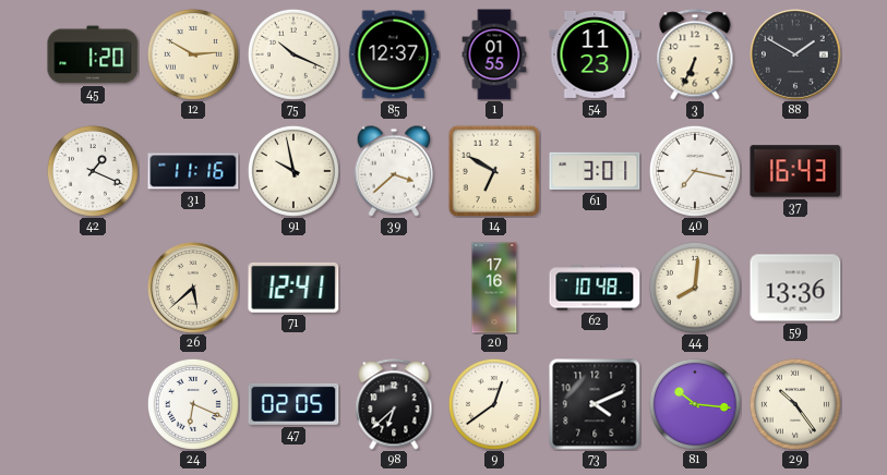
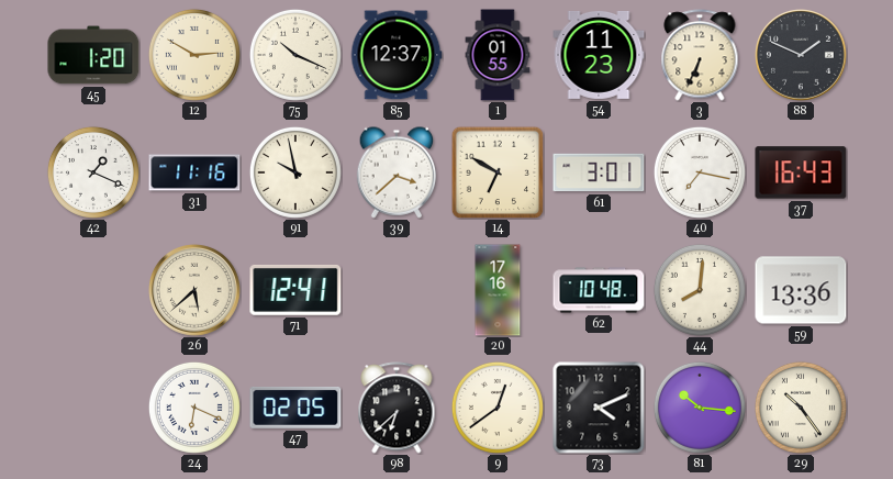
88: 1:50 -> 1:49
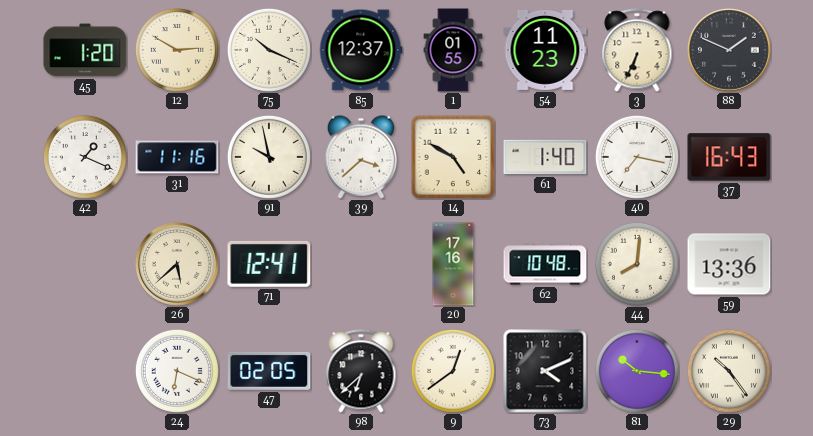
14: 6:50 -> 4:50
61: 3:01 -> 1:40
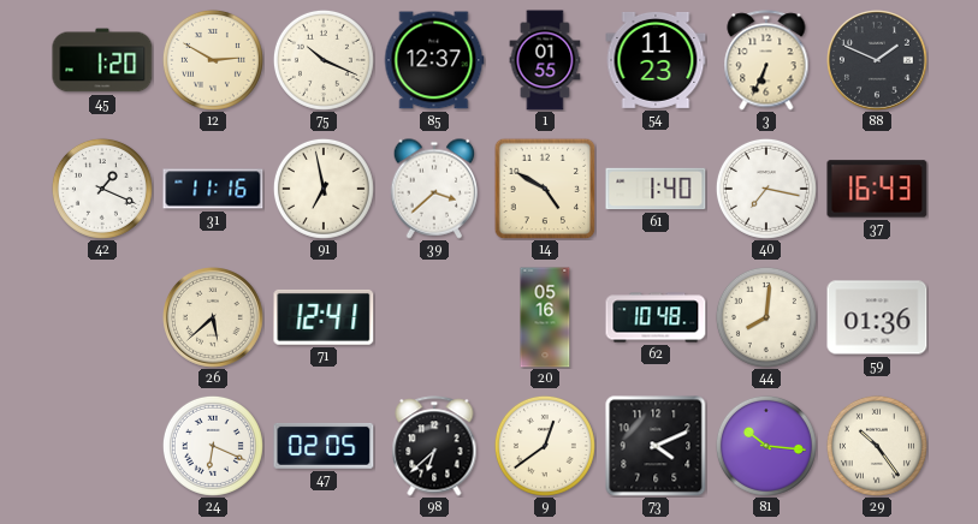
91: 9:58 -> 6:58
20: 17:16 -> 05:16
59: 13:36 -> 01:36
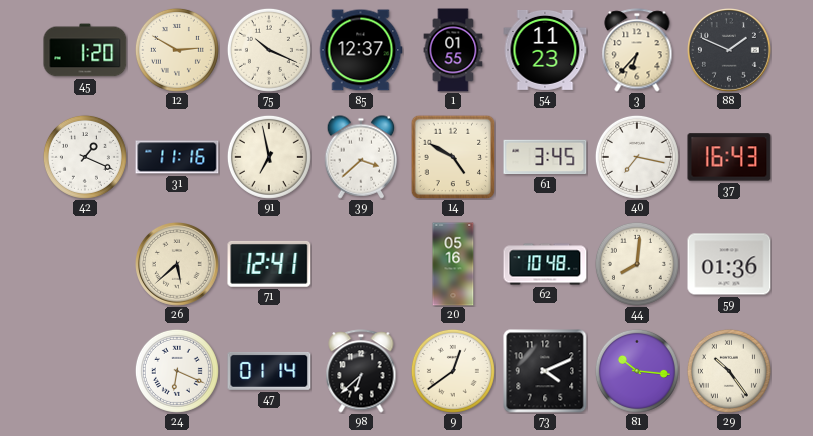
3: 6:34 -> 6:37
61: 1:40 -> 3:45
47: 02:05 -> 01:14
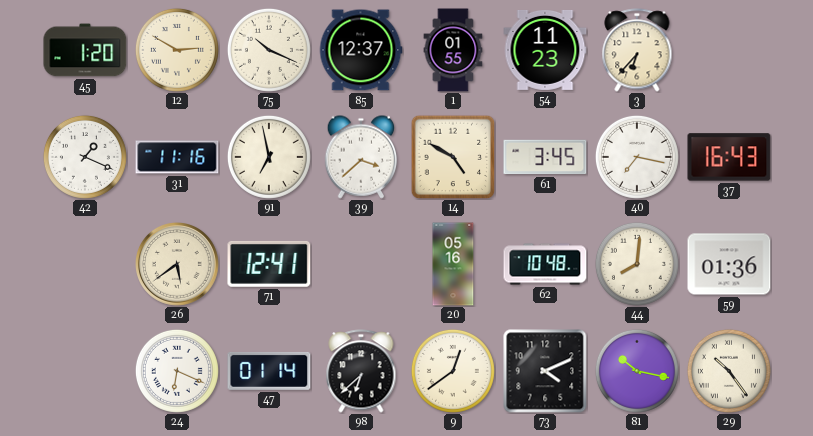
88: 1:49 -> none
26: 5:38 -> 5:39
81: 10:16 -> 10:17
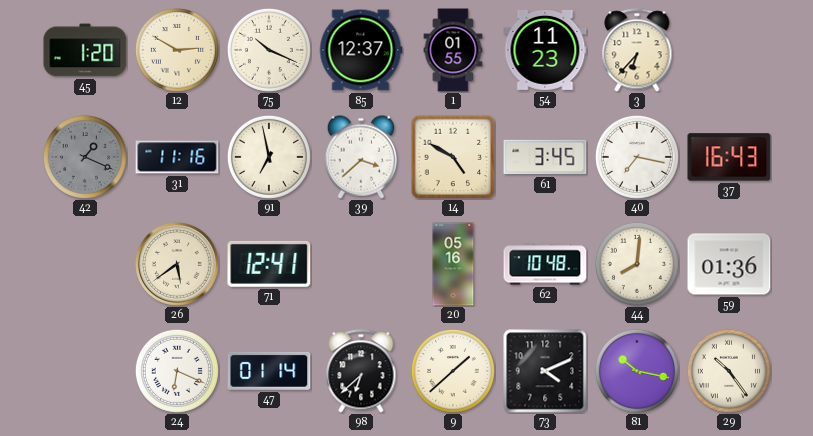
42 dial: white -> grey
9: 12:39 -> 1:38
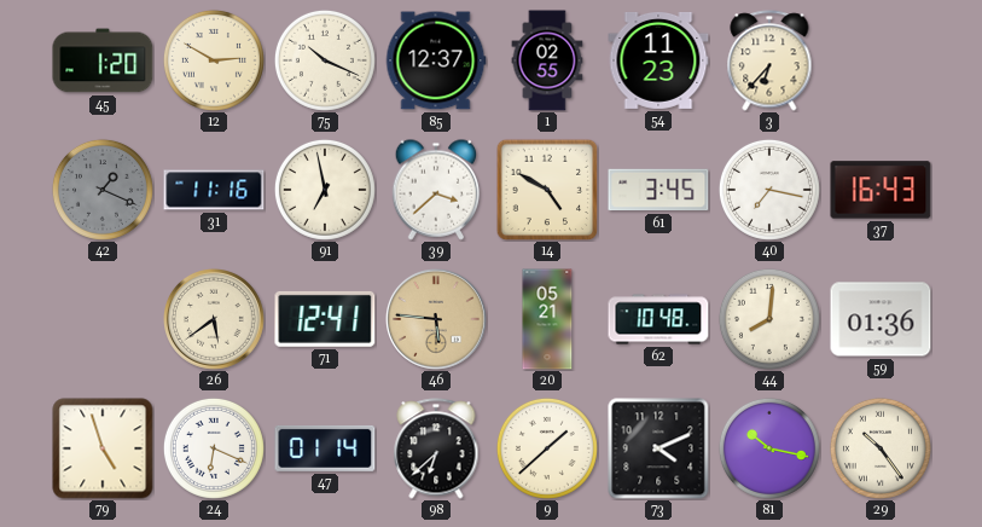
1: 01:55 -> 02:55
46: none -> 5:46
20: 05:16 -> 05:21
79: none -> 4:57
